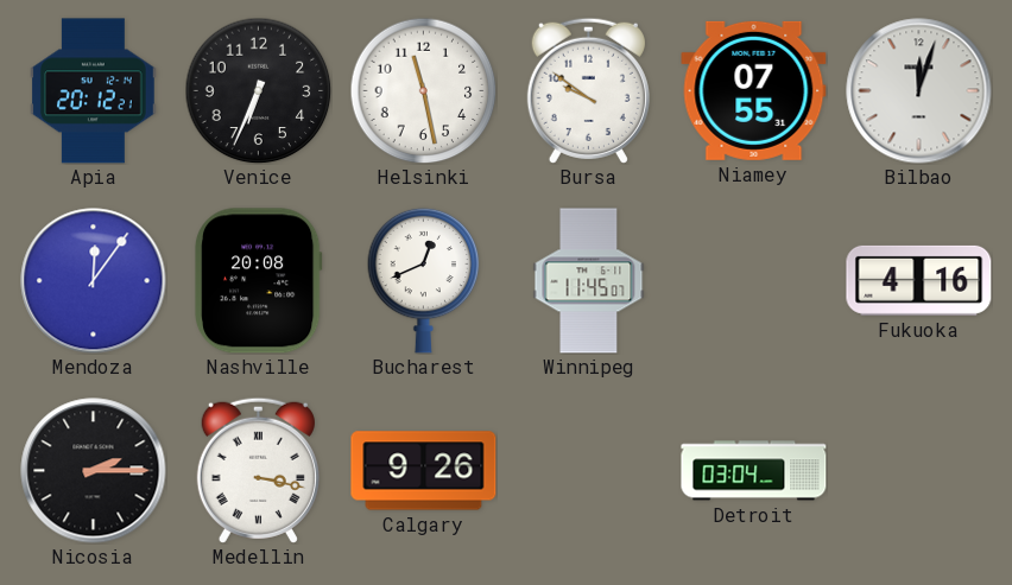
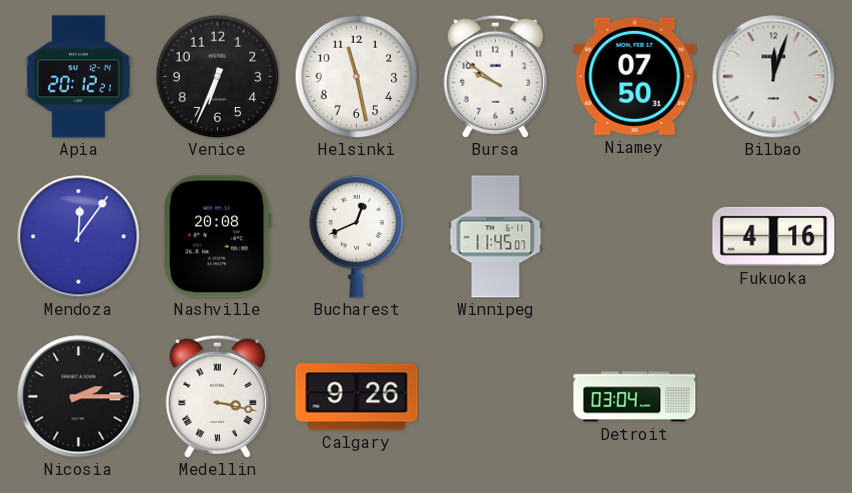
Niamey: 07:55 -> 07:50
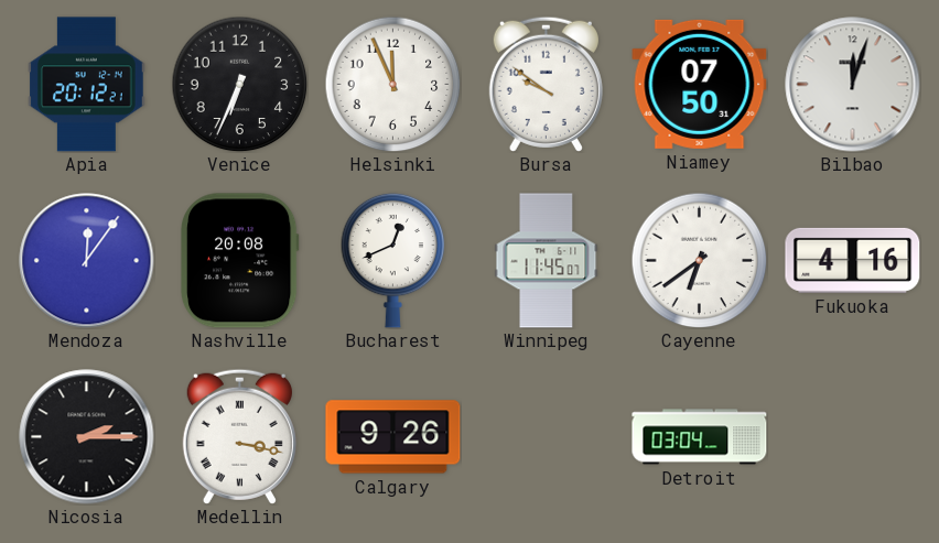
Helsinki: 11:28 -> 11:56
Cayenne: none -> 6:39
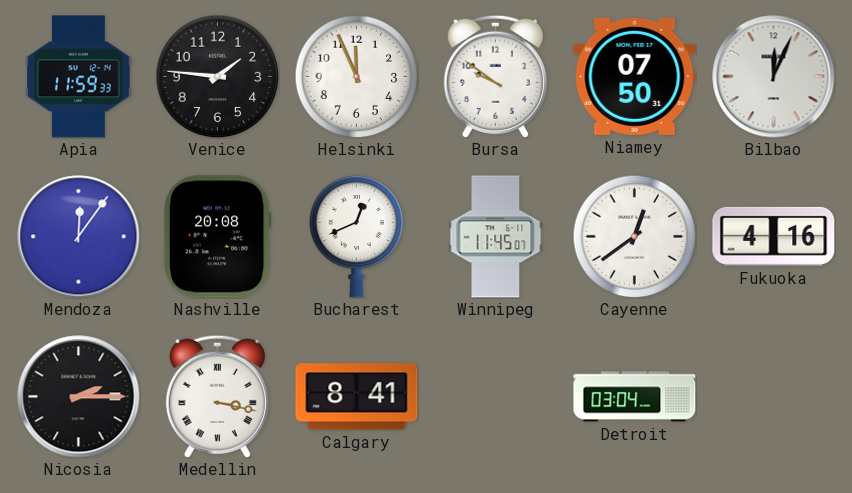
Apia: 20:12 -> 11:59
Venice: 6:34 -> 1:46
Bilbao: 12:03 -> 12:04
Cayenne: 6:39 -> 12:39
Calgary: 9:26 -> 8:41
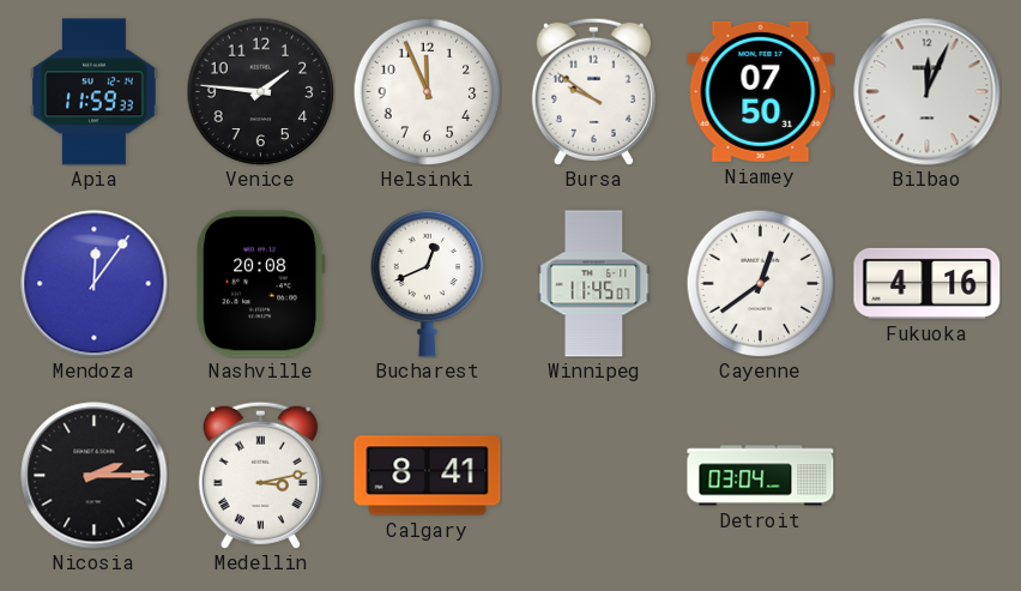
Medellin: 3:17 -> 3:13
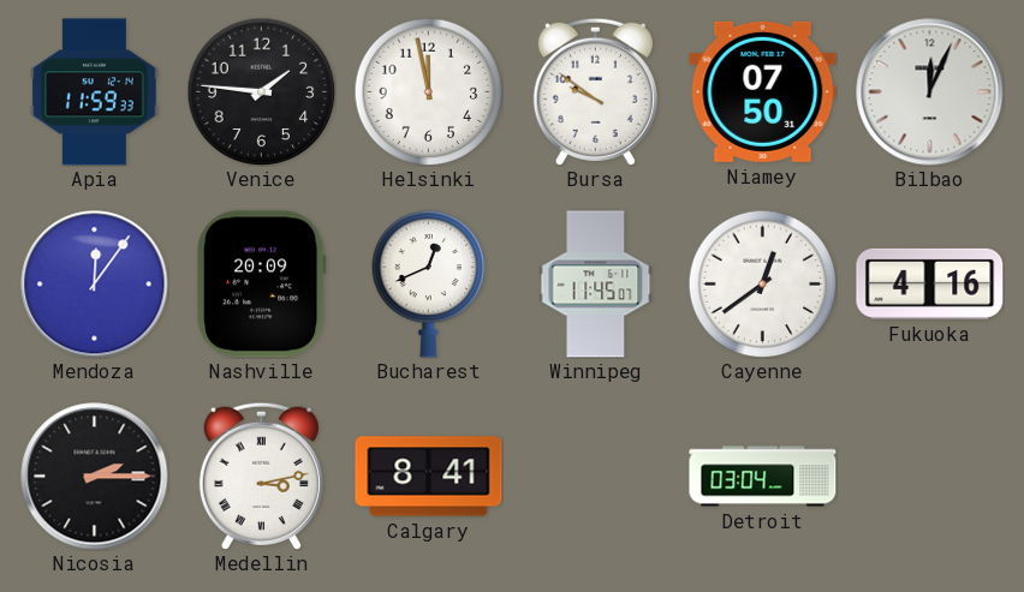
Helsinki: 11:56 -> 11:58
Nashville: 20:08 -> 20:09
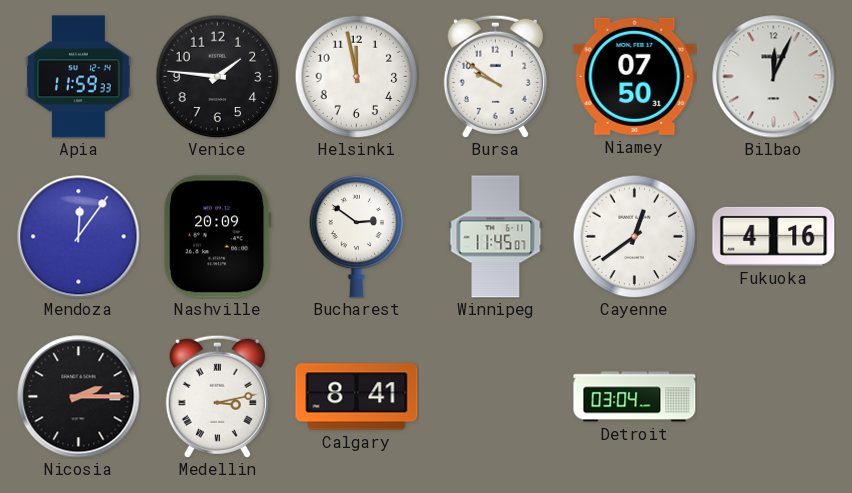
Bucharest: 12:41 -> 2:51
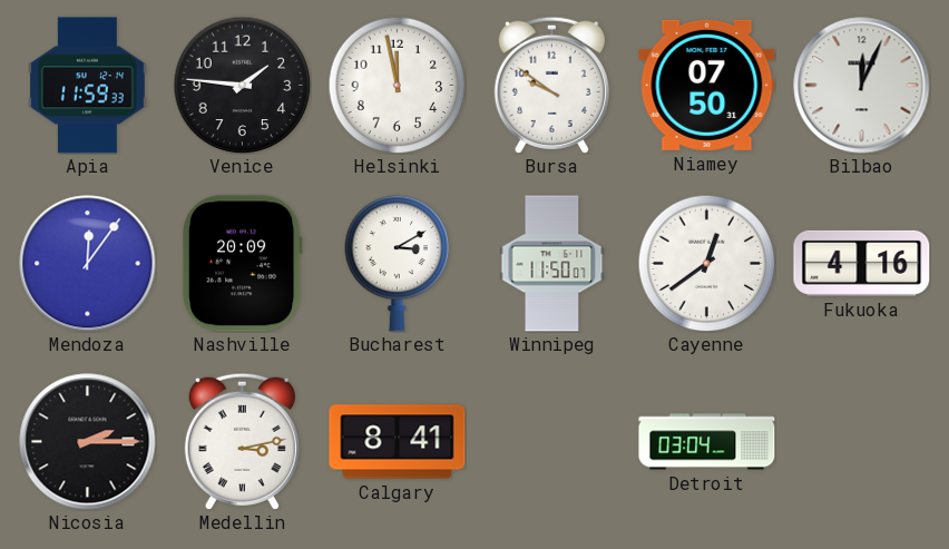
Bucharest: 2:51 -> 3:10
Winnipeg: 11:45 -> 11:50
